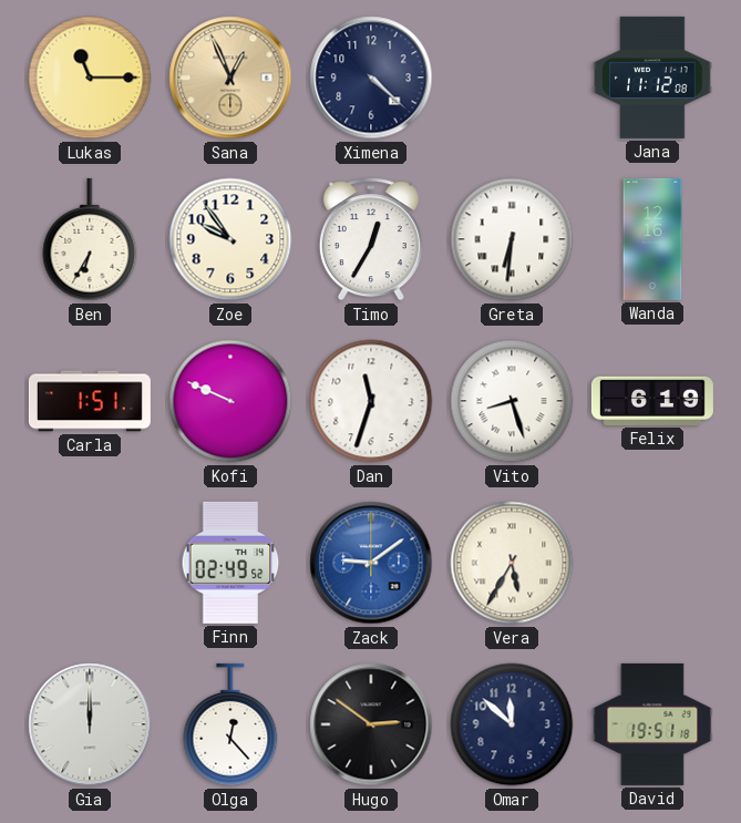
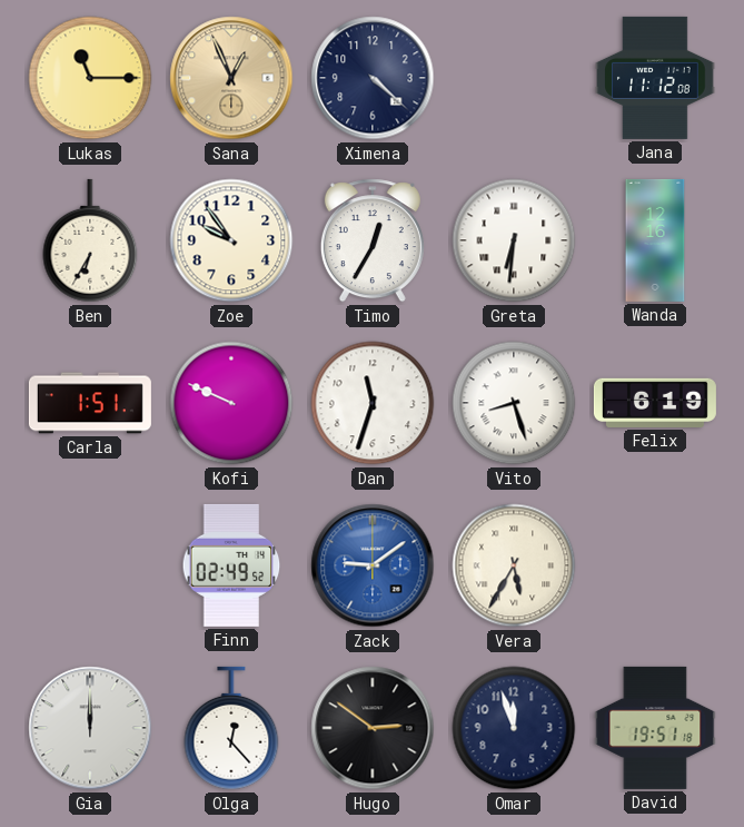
Omar: 11:52 -> 11:57
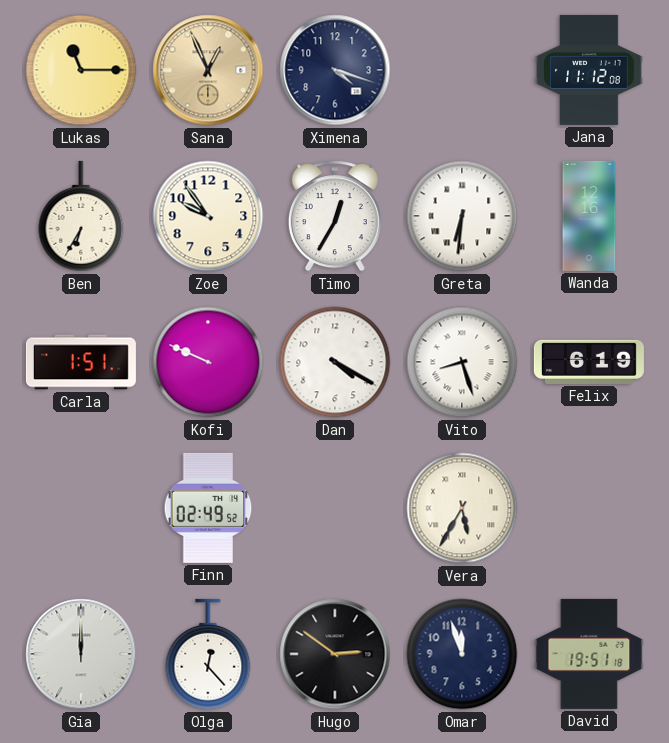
Ximena: 4:22 -> 4:18
Dan: 11:33 -> 4:20
Zack: 9:09 -> none
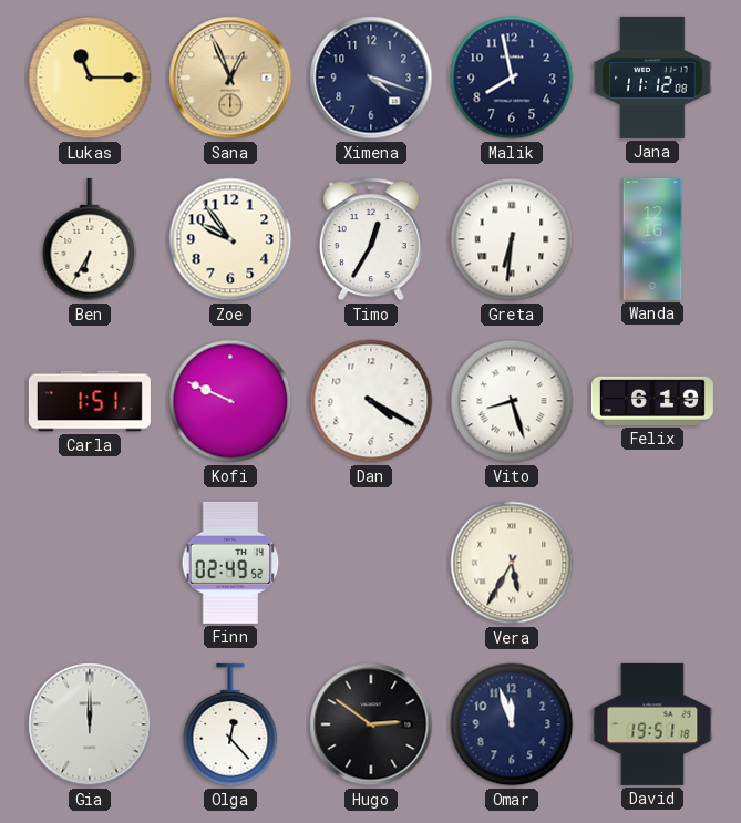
Malik: none -> 7:58
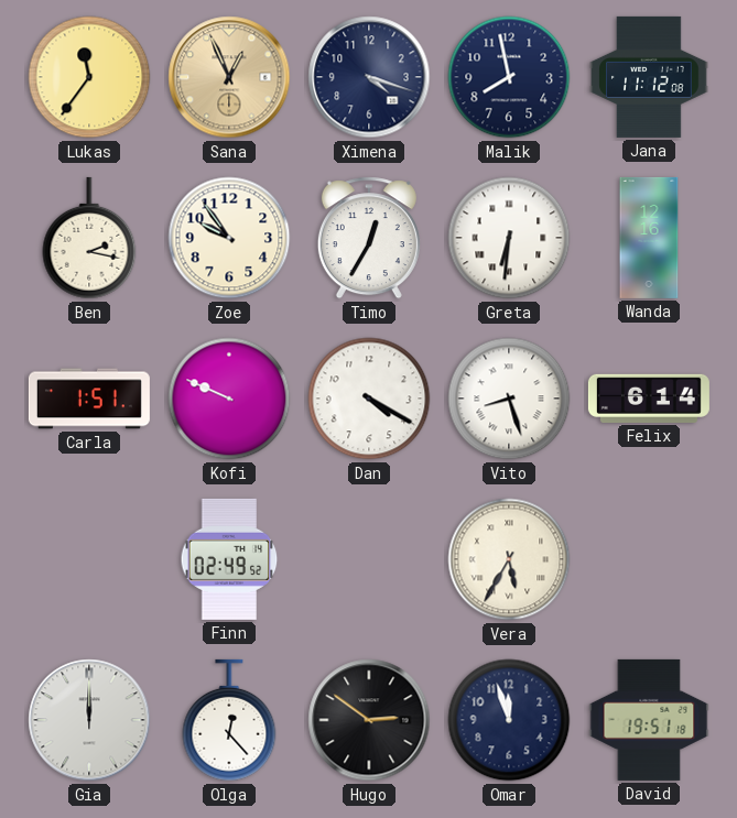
Lukas: 11:15 -> 11:36
Ben: 6:35 -> 2:17
Felix: 6:19 -> 6:14
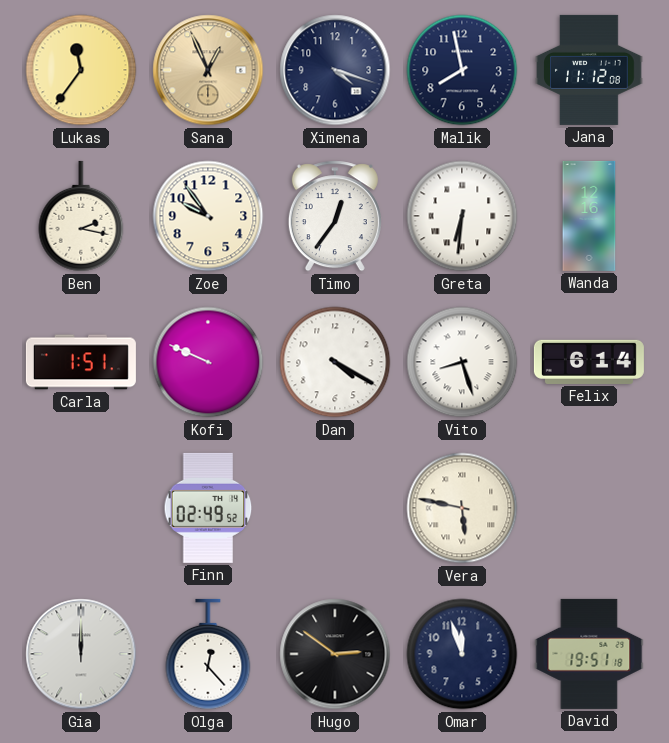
Timo: 12:35 -> 12:36
Vera: 5:35 -> 5:47
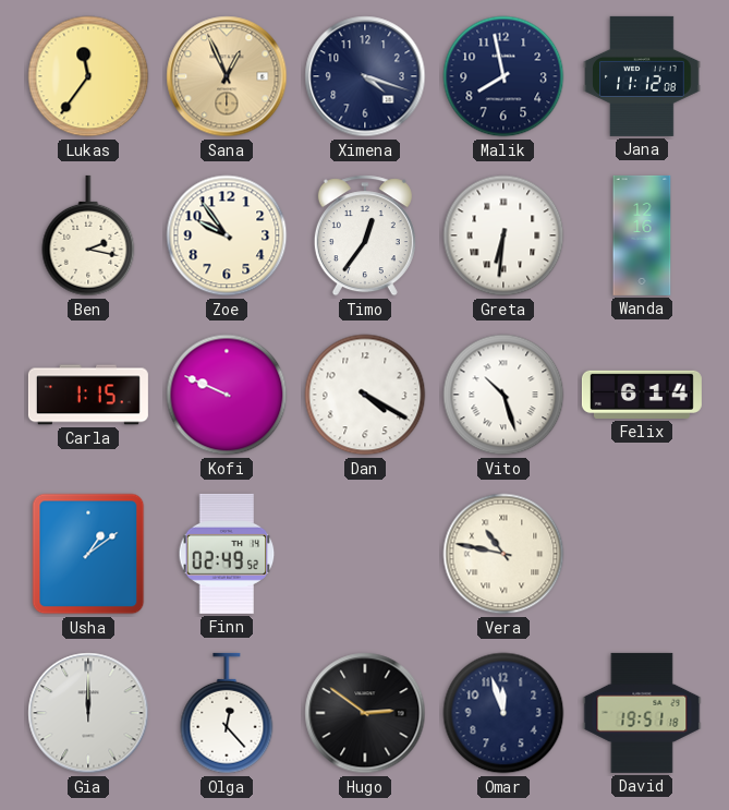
Carla: 1:51 -> 1:15
Vito: 8:27 -> 10:27
Usha: none -> 1:09
Vera: 5:47 -> 10:47
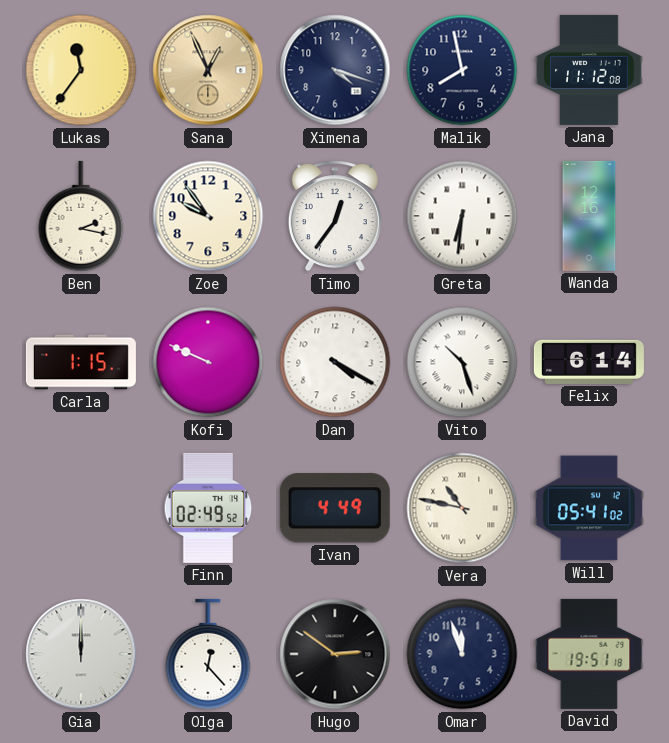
Usha: 1:09 -> none
Ivan: none -> 4:49
Will: none -> 05:41
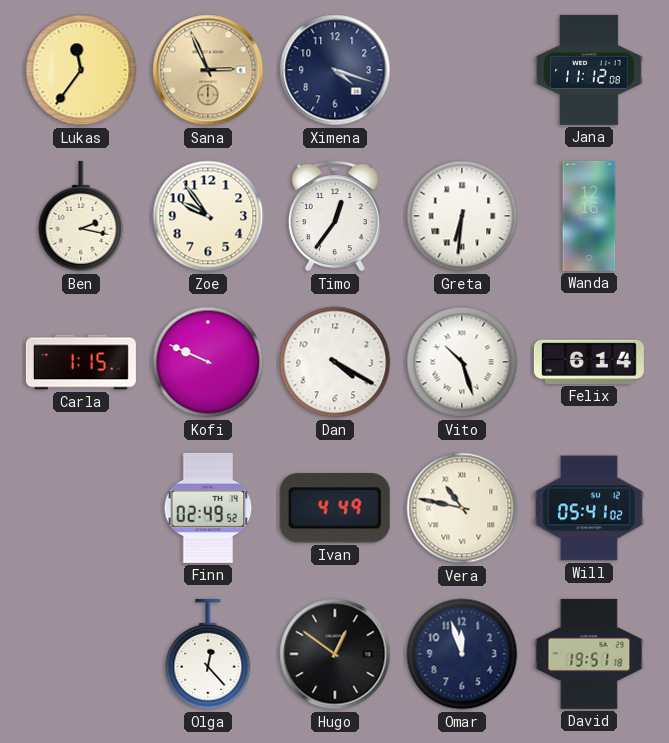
Sana: 12:56 -> 2:56
Malik: 7:58 -> none
Gia: 12:00 -> none
Hugo: 2:51 -> 12:51
